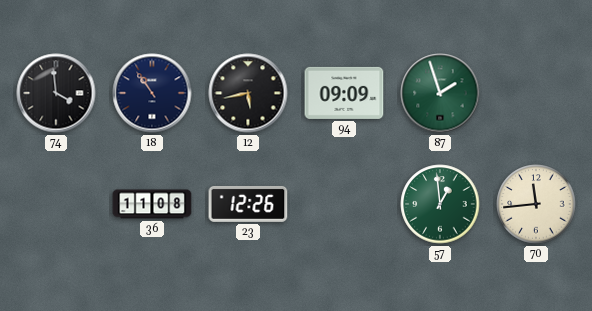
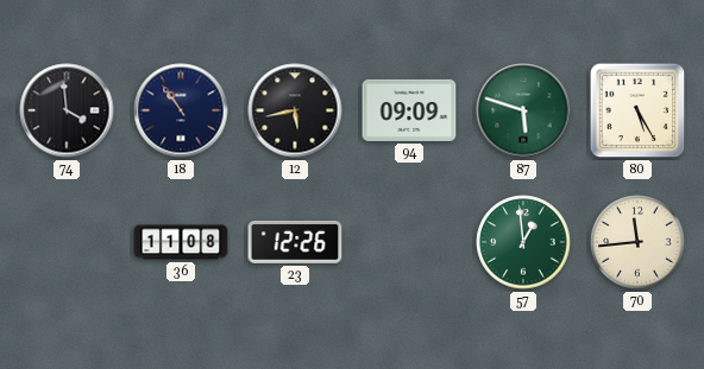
87: 1:57 -> 5:48
80: none -> 5:25
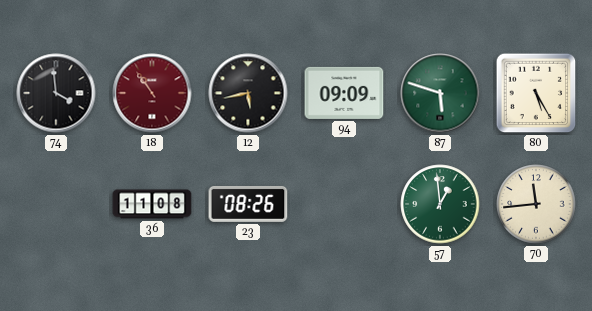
18 dial: navy -> burgundy
23: 12:26 -> 08:26
